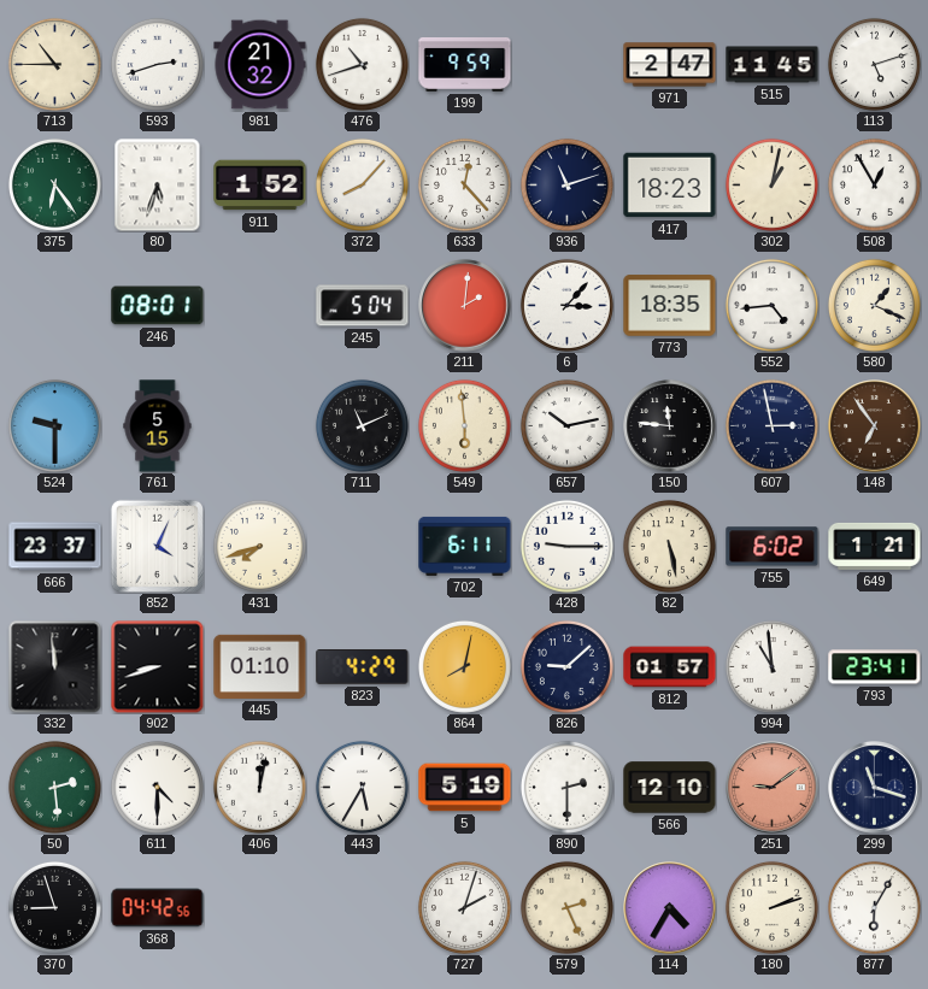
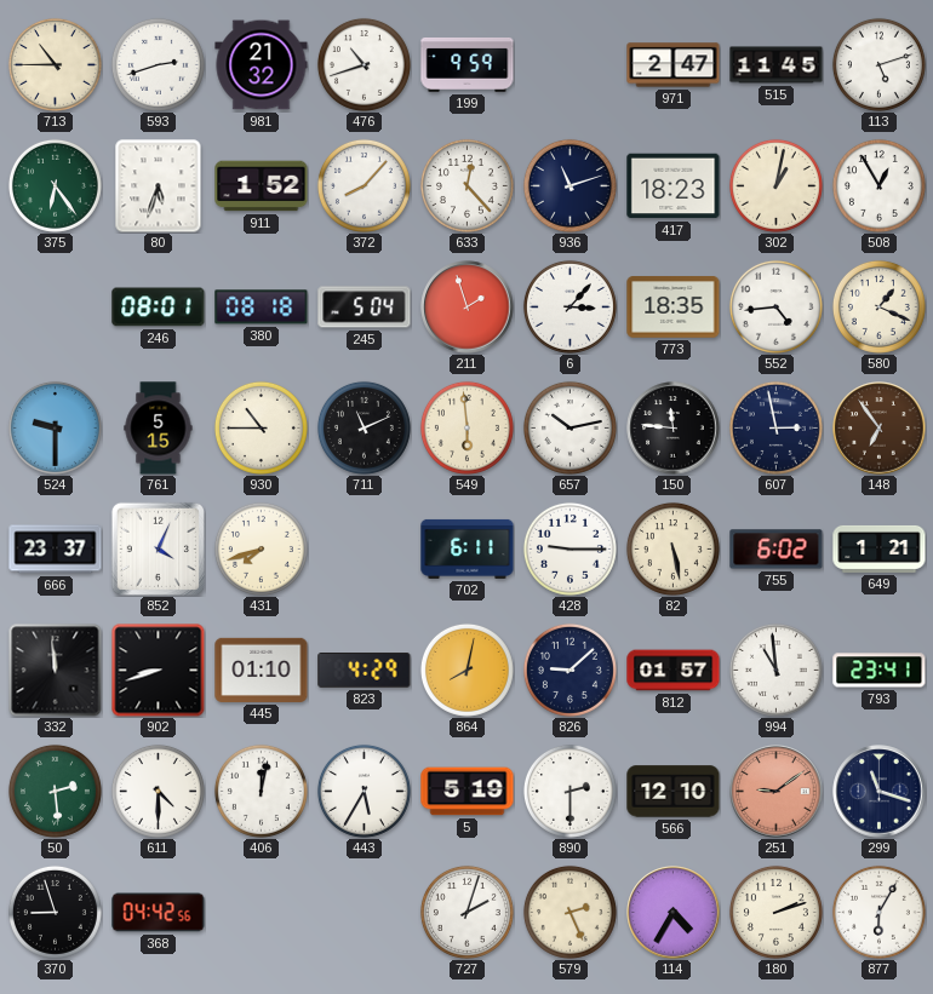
380: none -> 08:18
211: 2:01 -> 1:57
930: none -> 10:45
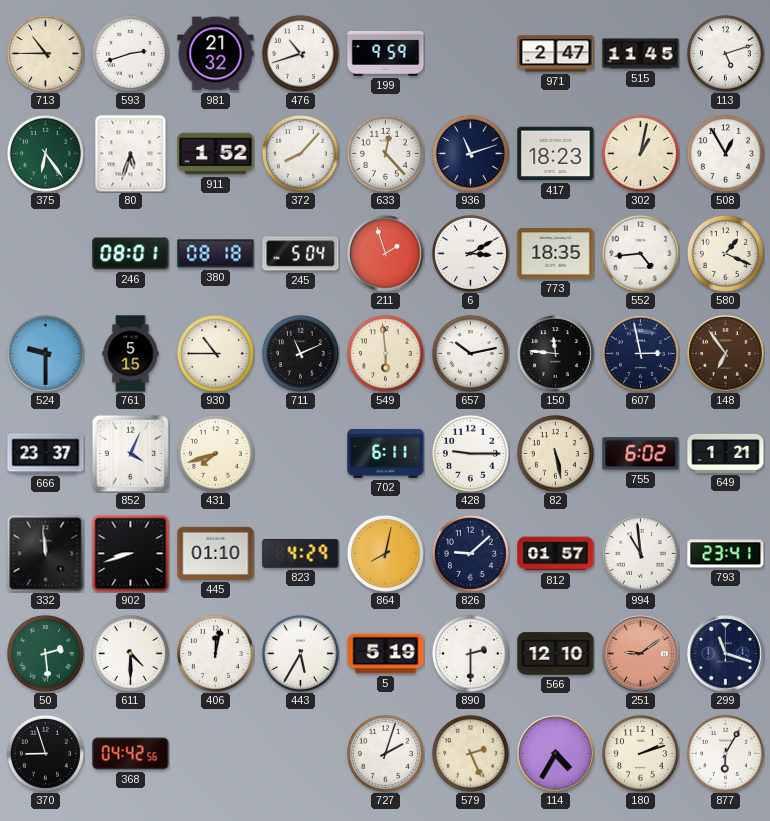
6: 3:07 -> 3:10
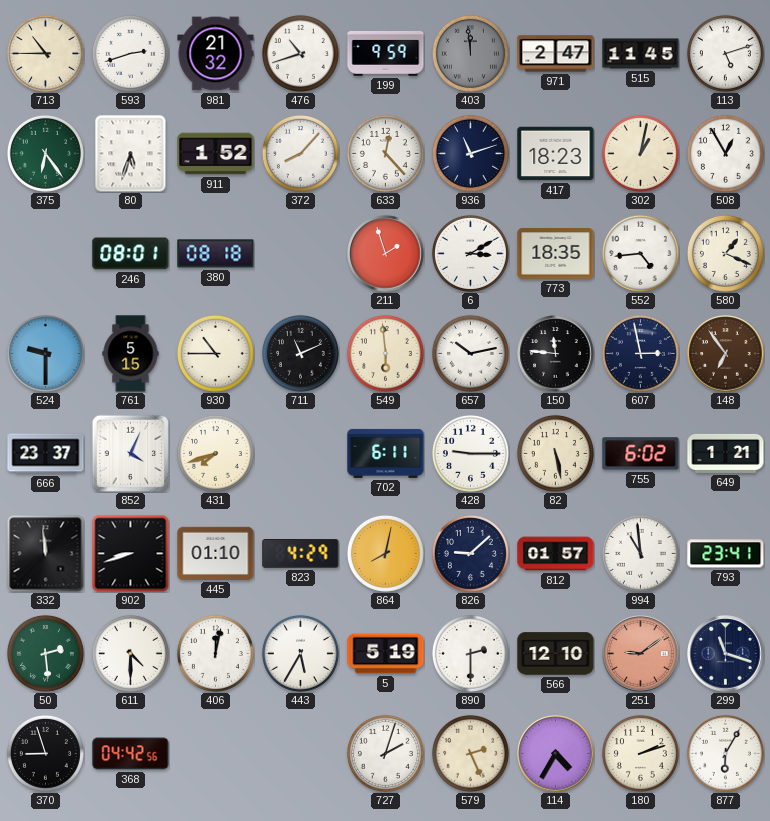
403: none -> 11:59
245: 5:04 -> none
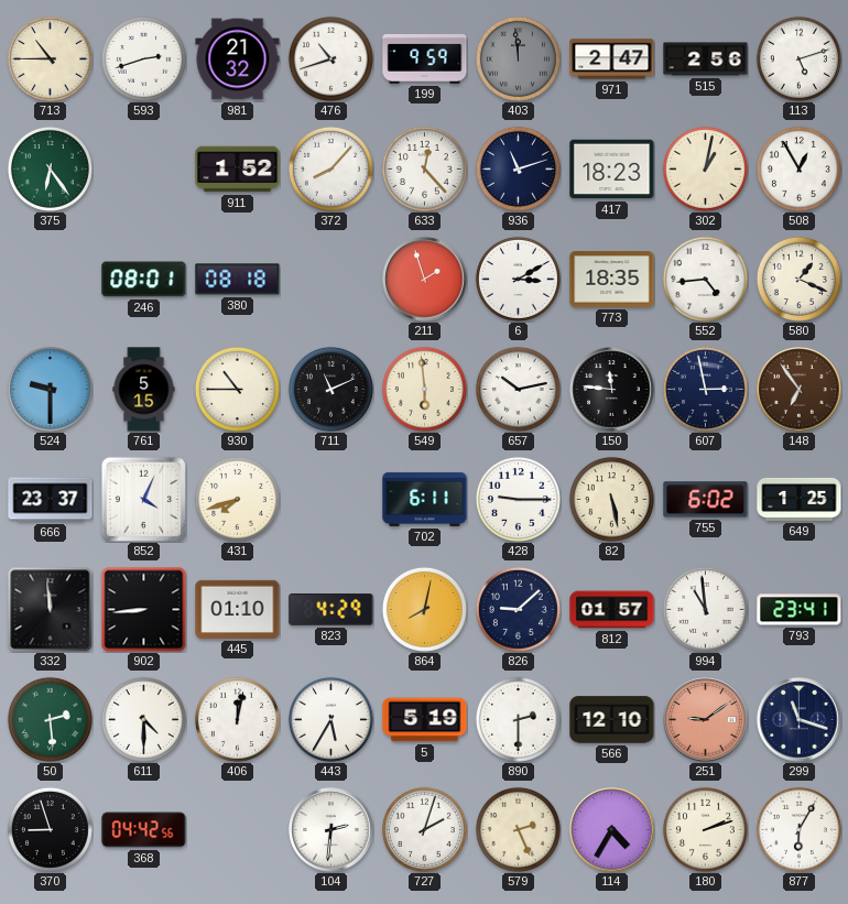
515: 11:45 -> 2:56
80: 5:33 -> none
649: 1:21 -> 1:25
902: 8:42 -> 8:44
104: none -> 2:31
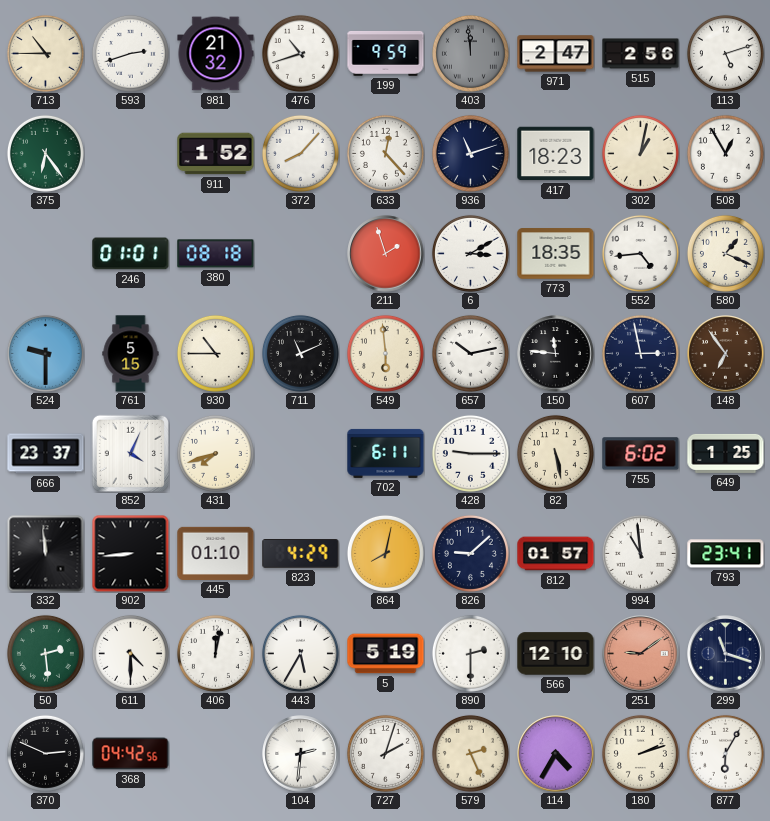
246: 08:01 -> 01:01
370: 8:57 -> 2:49
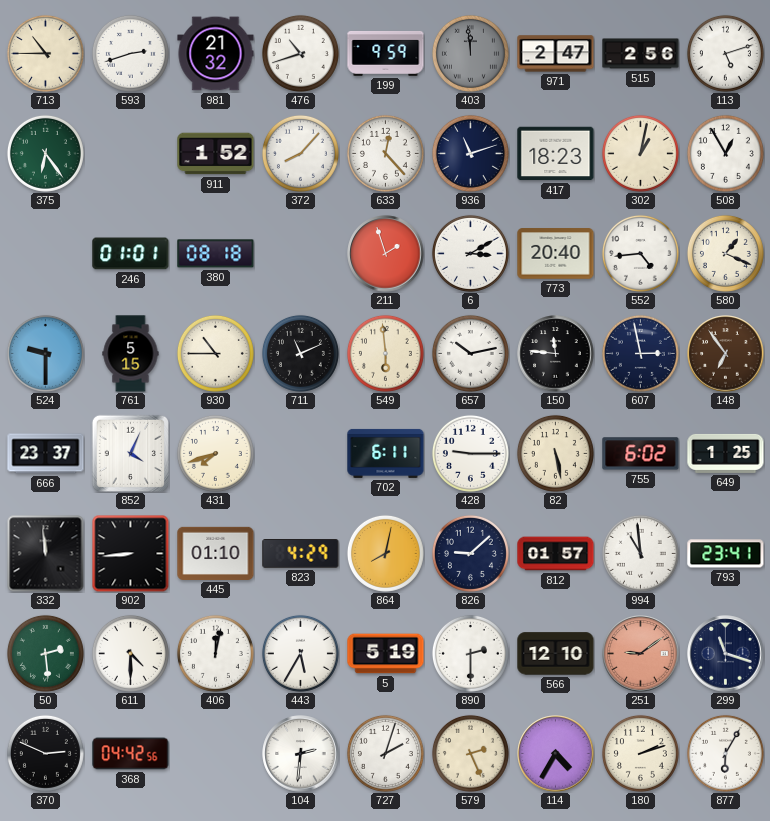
773: 18:35 -> 20:40
